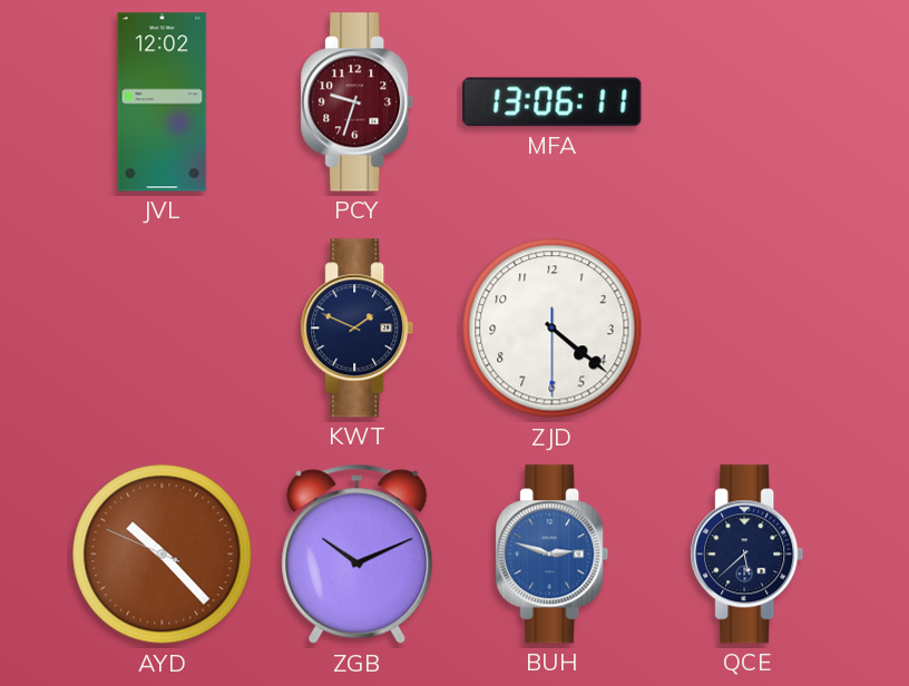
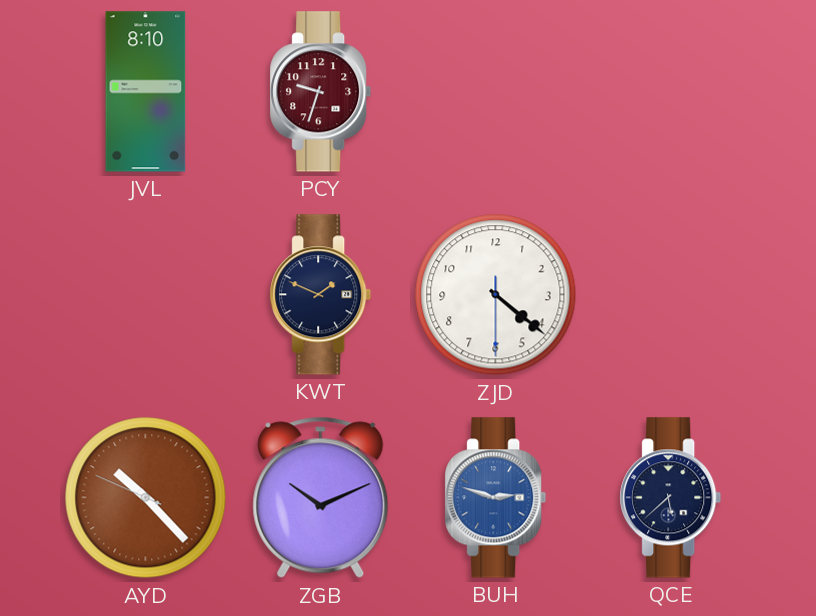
JVL: 12:02 -> 8:10
MFA: 13:06 -> none
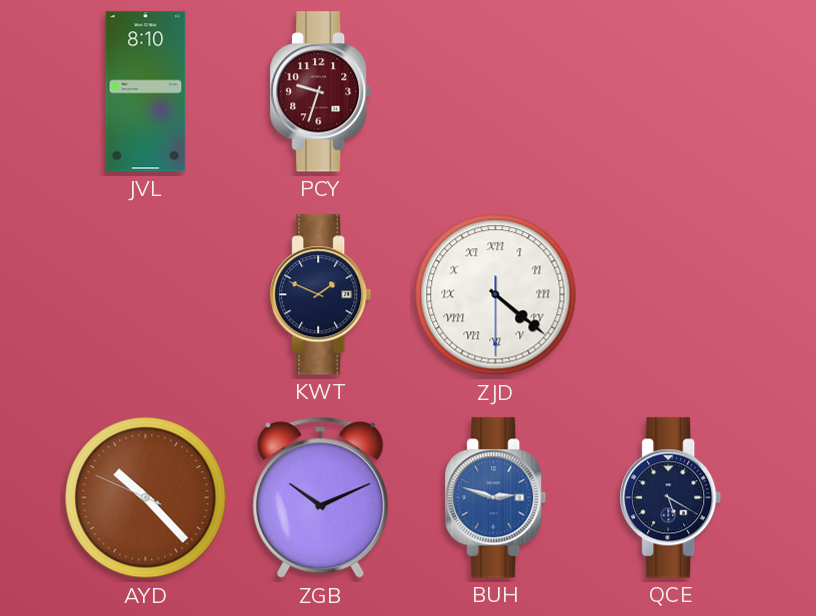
ZJD numerals: Arabic -> Roman
QCE: 5:38 -> 5:20
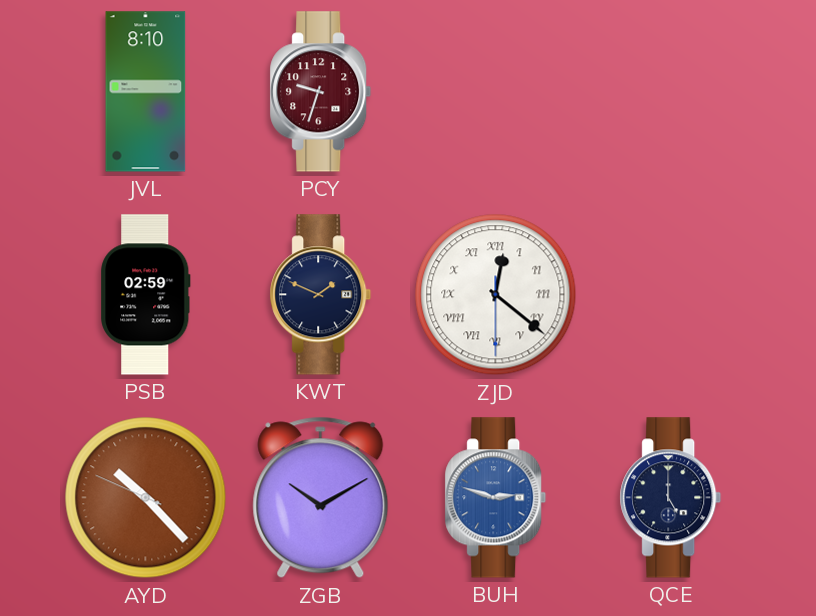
PSB: none -> 02:59
ZJD: 4:21 -> 12:21
ZGB: 10:11 -> 10:10
QCE: 5:20 -> 5:00
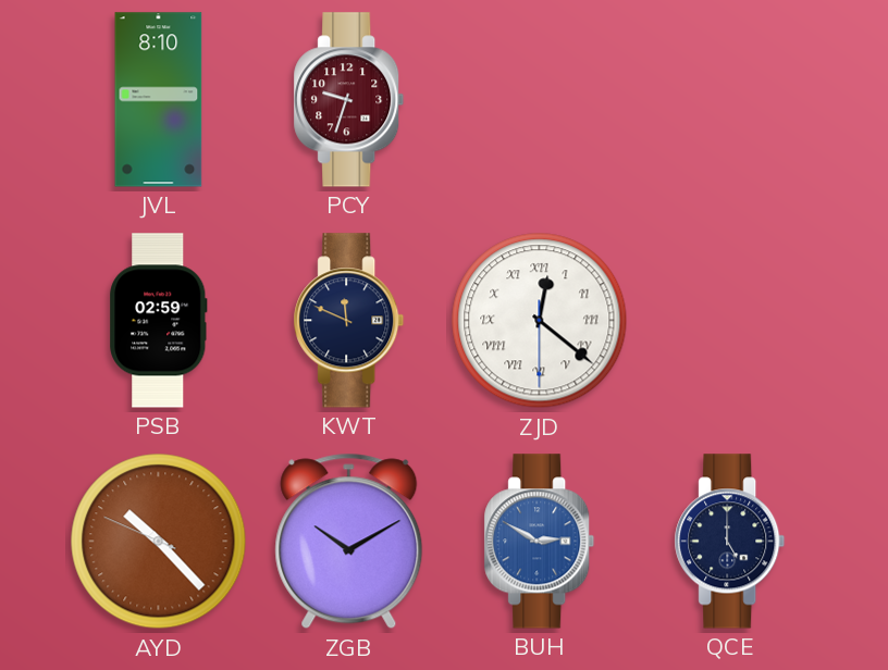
KWT: 1:49 -> 11:49
BUH: 2:48 -> 2:50
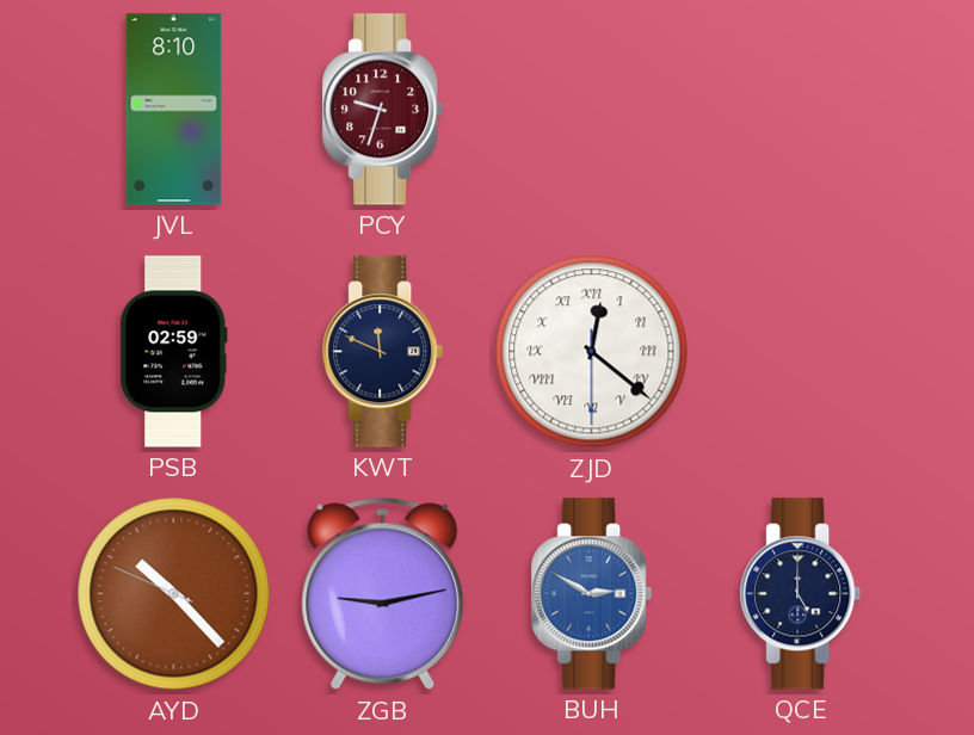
ZGB: 10:10 -> 9:13
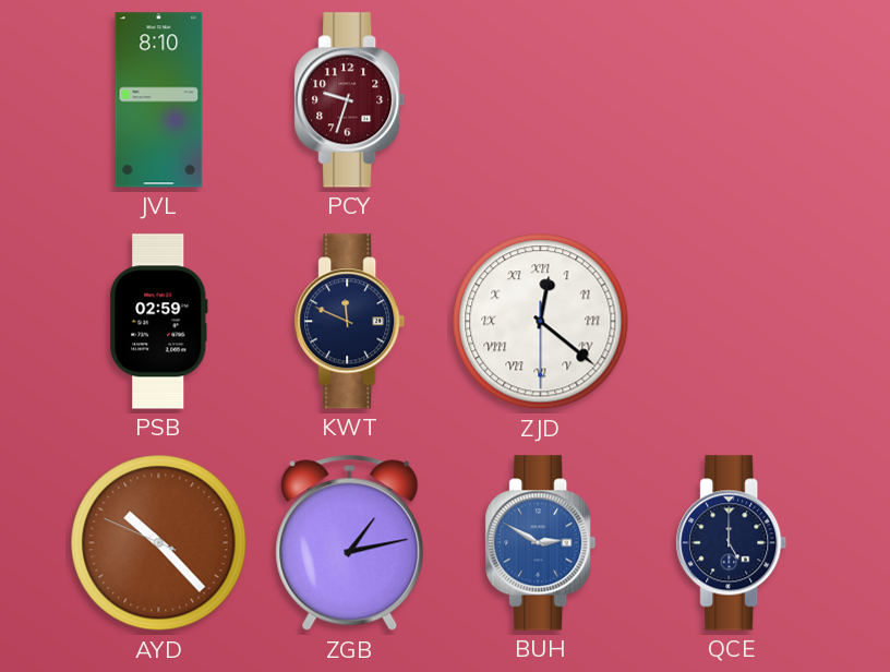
ZGB: 9:13 -> 1:13
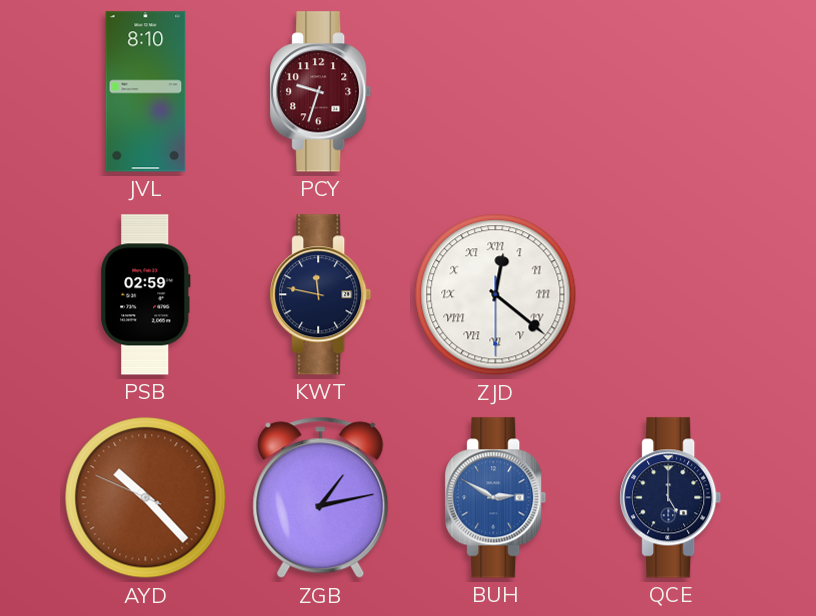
KWT: 11:49 -> 11:47
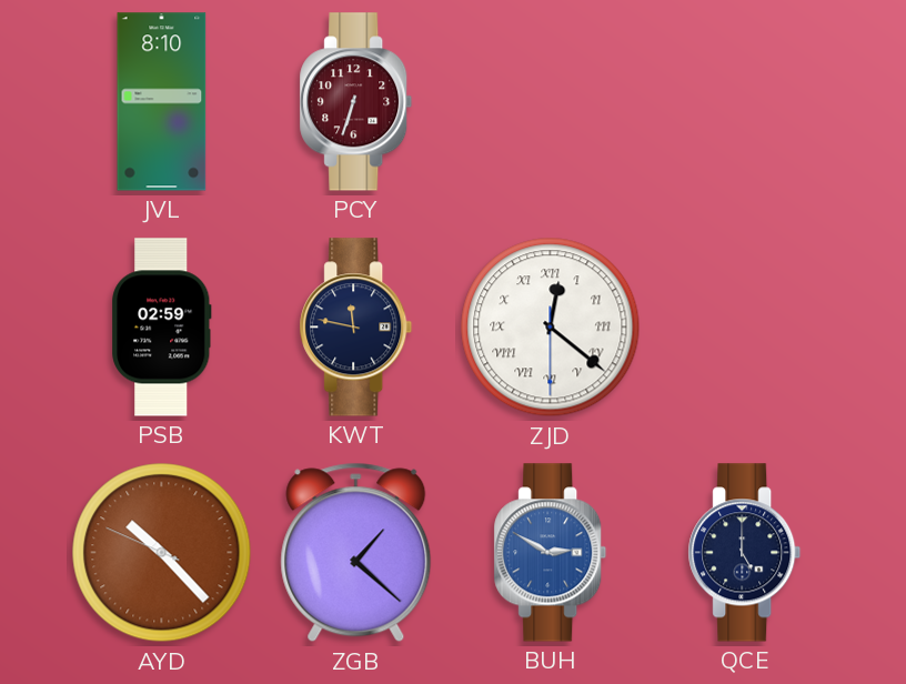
PCY: 9:33 -> 6:33
ZGB: 1:13 -> 1:22
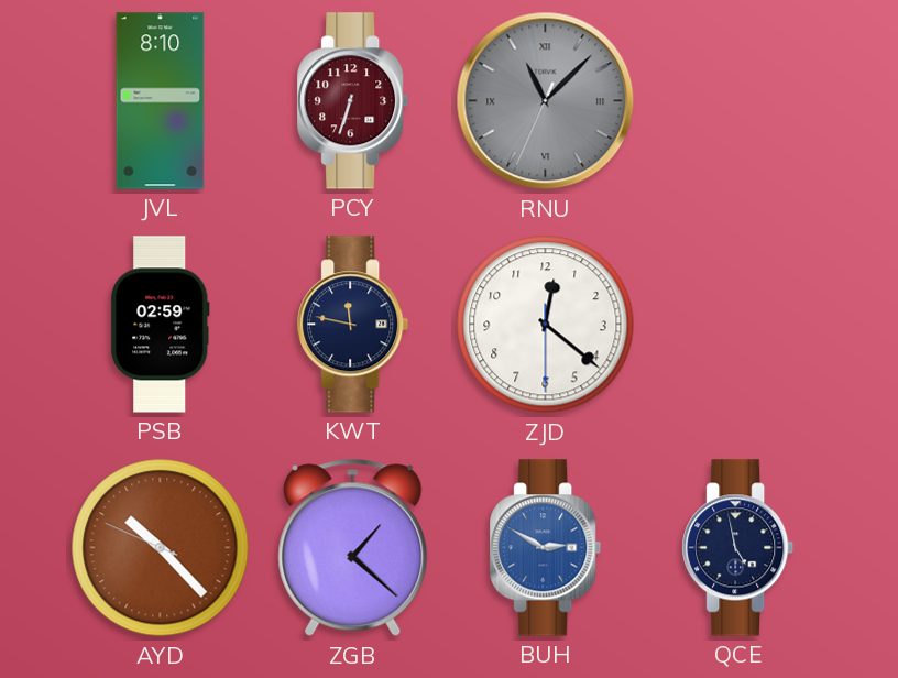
RNU: none -> 11:07
ZJD numerals: Roman -> Arabic
QCE: 5:00 -> 4:58
